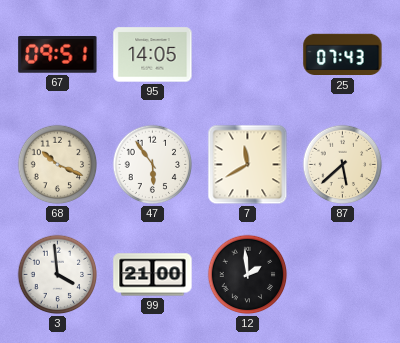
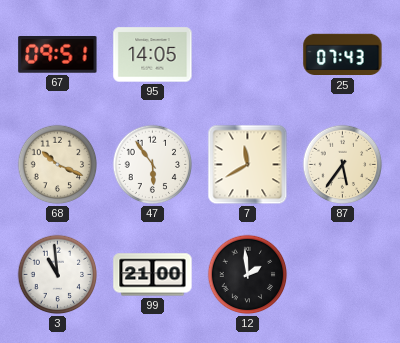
87: 5:38 -> 5:36
3: 3:59 -> 10:59
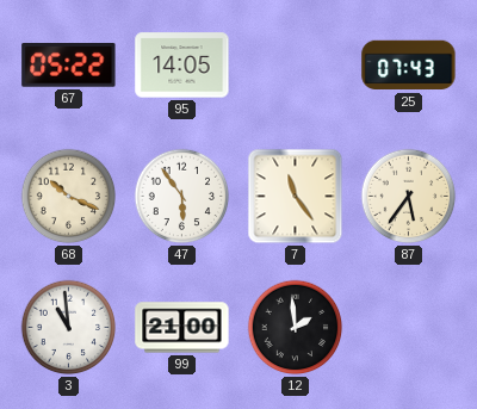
67: 09:51 -> 05:22
7: 11:40 -> 11:24
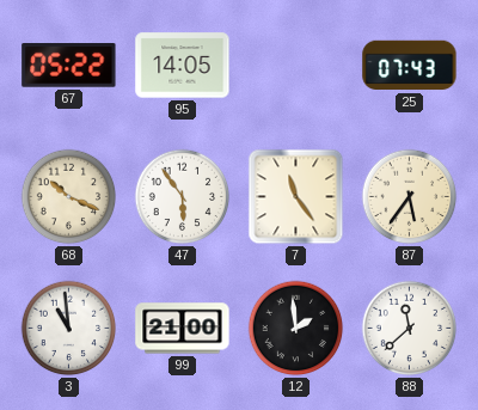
88: none -> 11:38
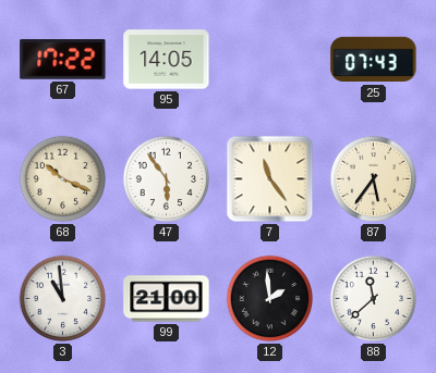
67: 05:22 -> 17:22
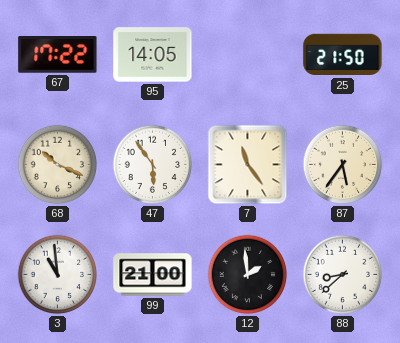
25: 07:43 -> 21:50
88: 11:38 -> 8:38
